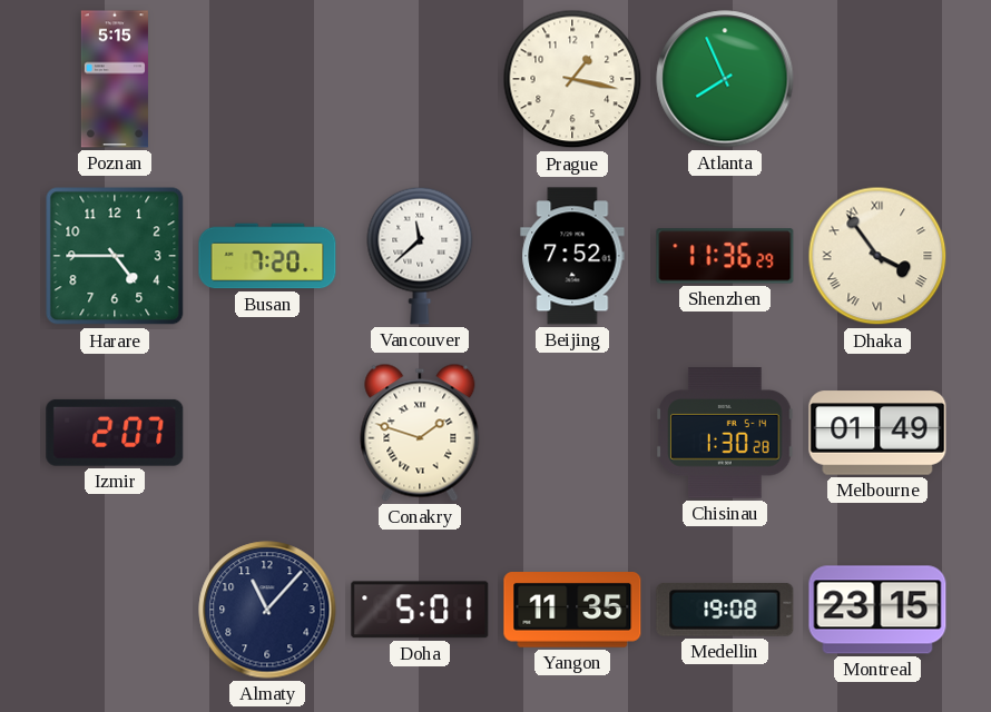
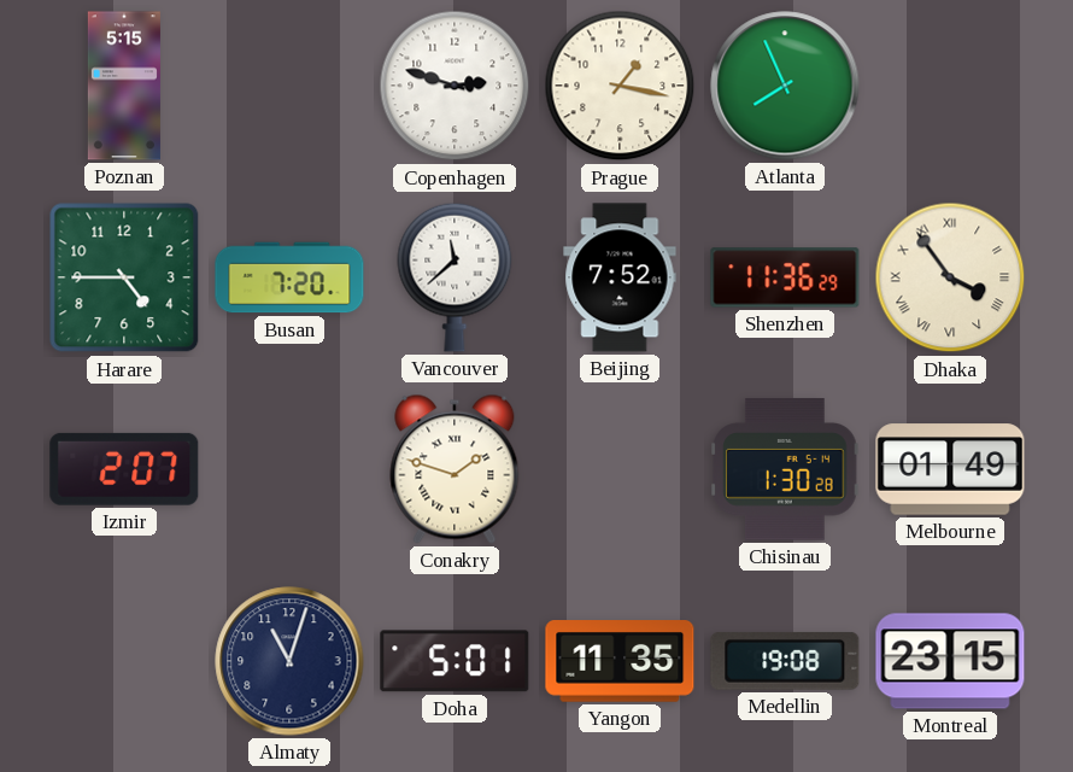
Copenhagen: none -> 2:48
Almaty: 11:07 -> 11:03
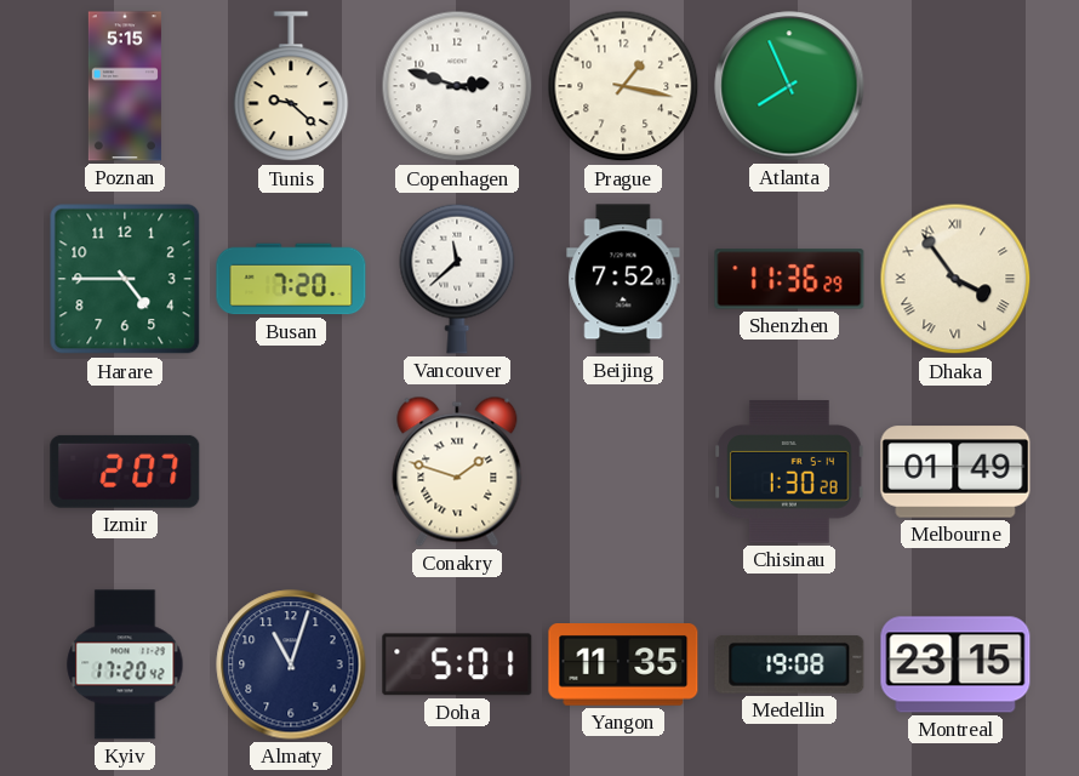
Tunis: none -> 9:22
Kyiv: none -> 17:20
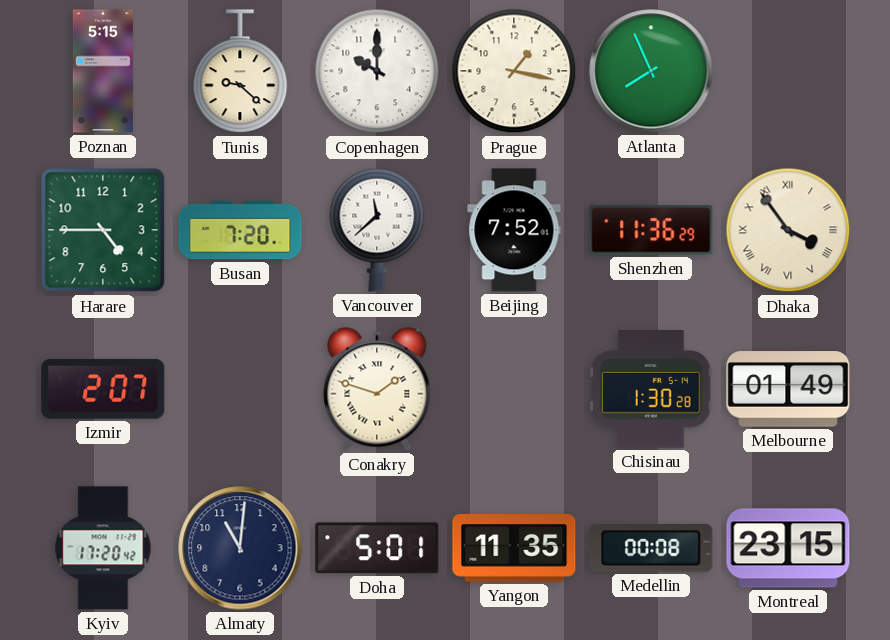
Copenhagen: 2:48 -> 10:00
Almaty: 11:03 -> 11:01
Medellin: 19:08 -> 00:08
